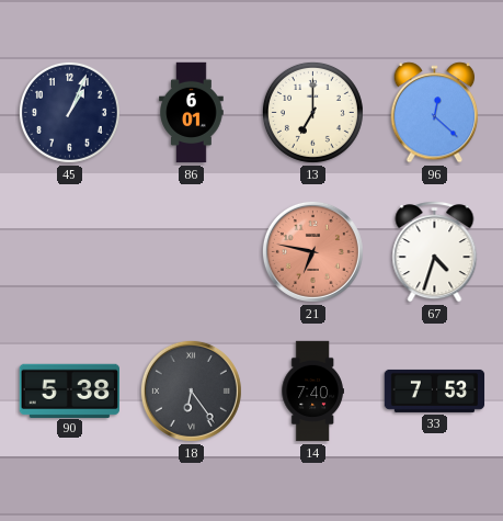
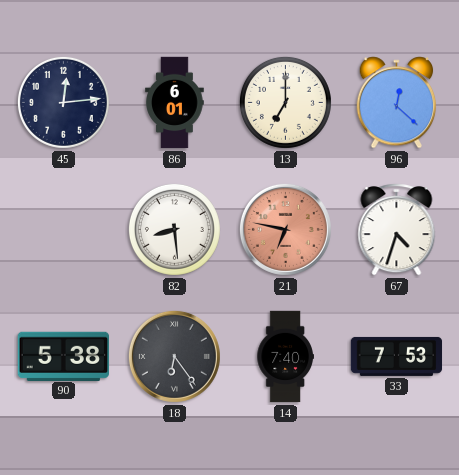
45: 1:04 -> 12:14
82: none -> 8:29
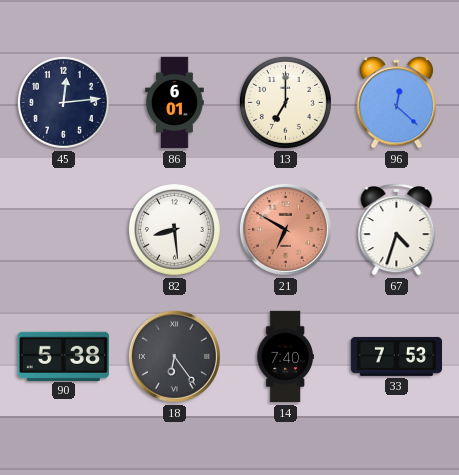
21: 6:47 -> 6:50
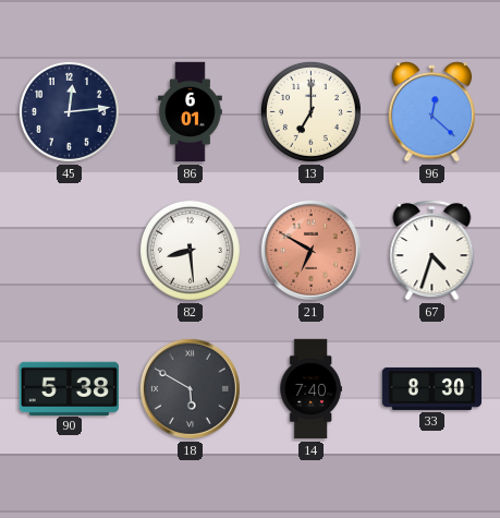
18: 6:24 -> 5:50
33: 7:53 -> 8:30
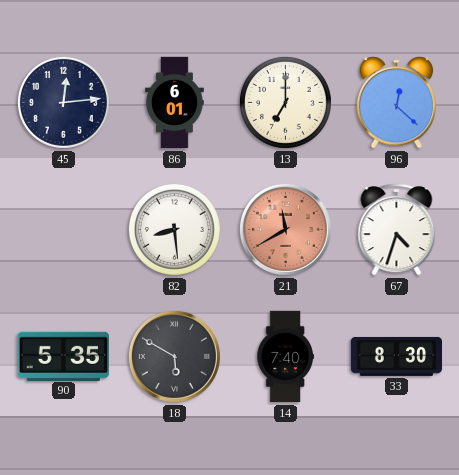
21: 6:50 -> 11:40
90: 5:38 -> 5:35
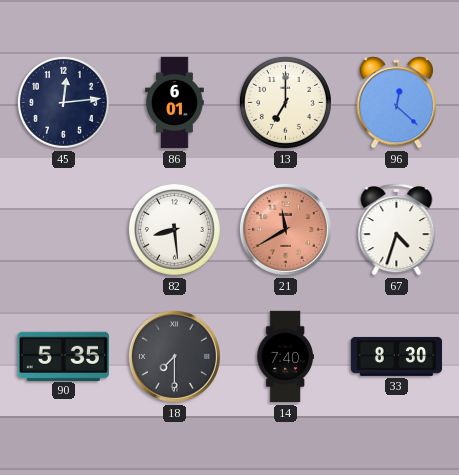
18: 5:50 -> 7:30
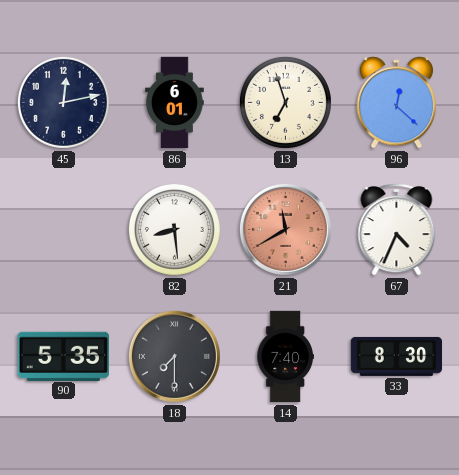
45: 12:14 -> 12:13
13: 7:00 -> 6:57
67: 4:33 -> 4:34
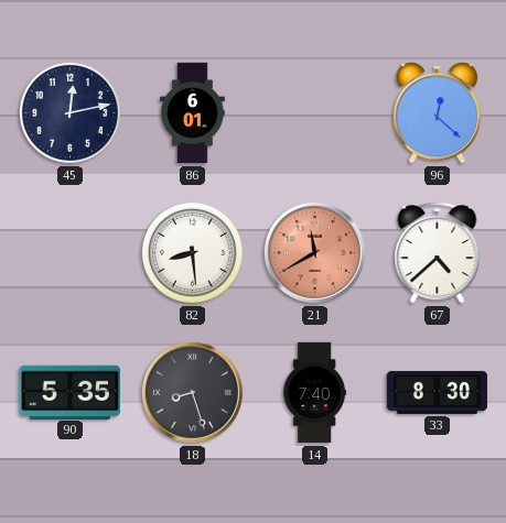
13: 6:57 -> none
67: 4:34 -> 4:38
18: 7:30 -> 8:27
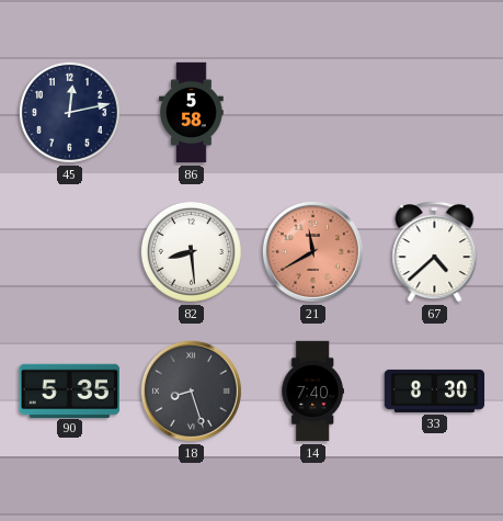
86: 6:01 -> 5:58
96: 12:22 -> none
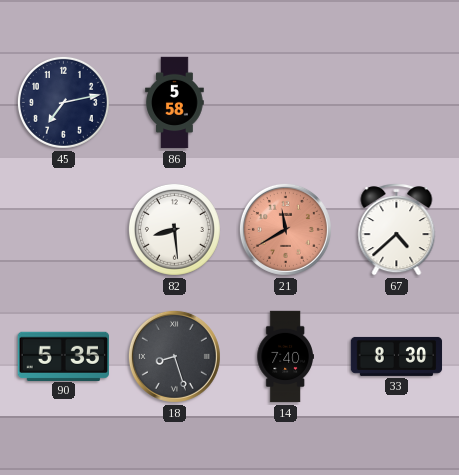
45: 12:13 -> 7:13
